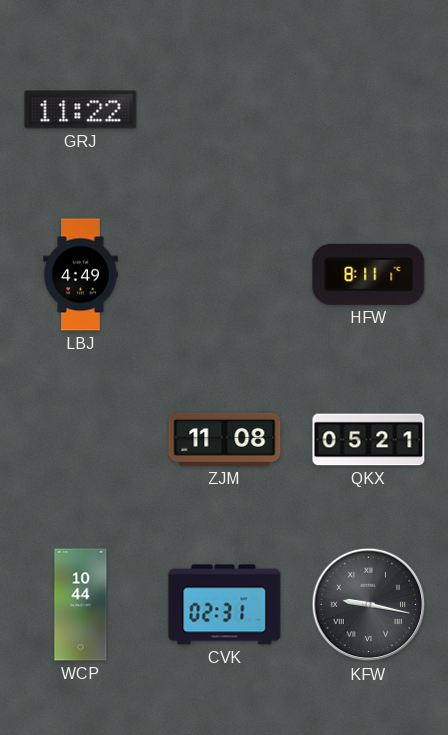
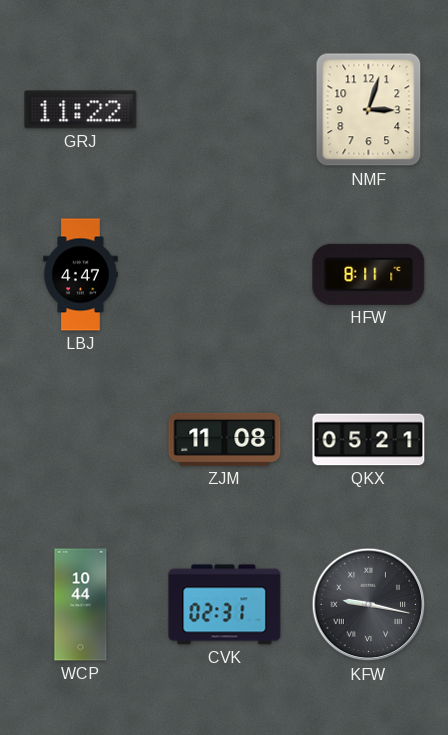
NMF: none -> 3:03
LBJ: 4:49 -> 4:47
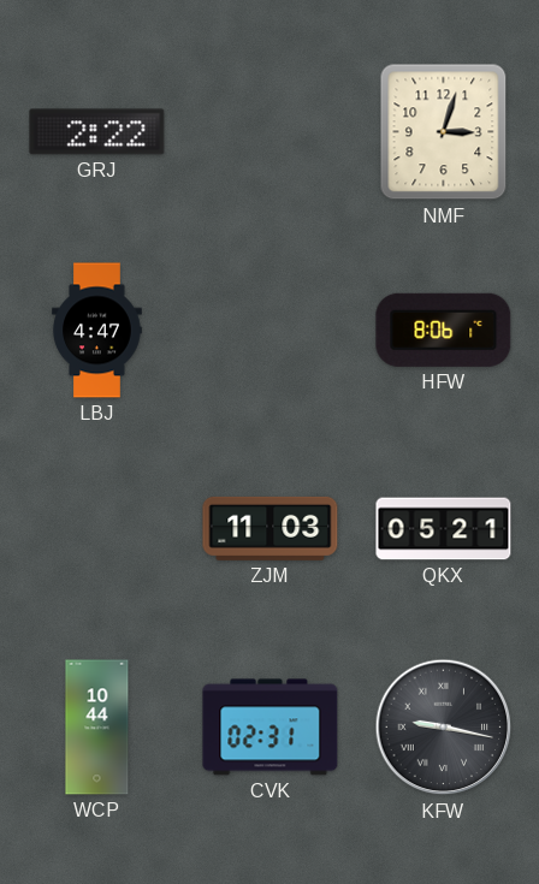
GRJ: 11:22 -> 2:22
HFW: 8:11 -> 8:06
ZJM: 11:08 -> 11:03
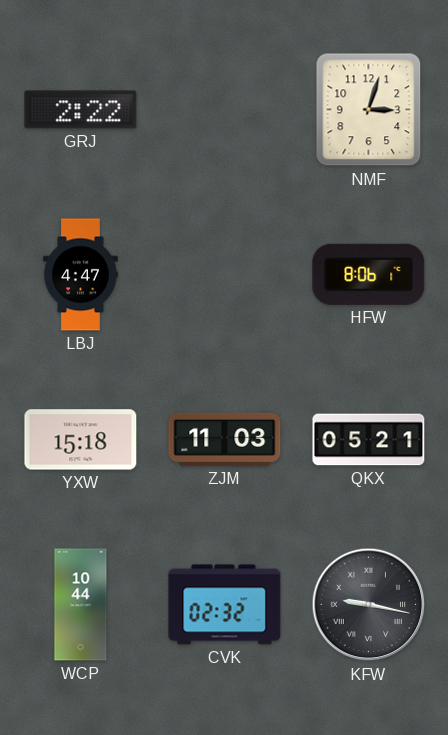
YXW: none -> 15:18
CVK: 02:31 -> 02:32
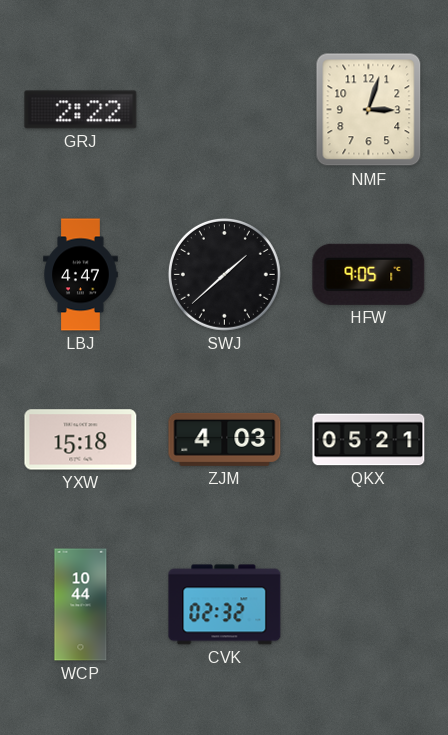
SWJ: none -> 1:38
HFW: 8:06 -> 9:05
ZJM: 11:03 -> 4:03
KFW: 9:17 -> none
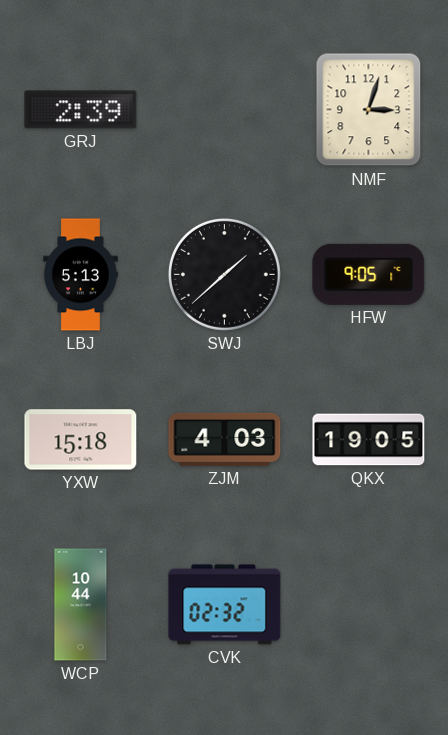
GRJ: 2:22 -> 2:39
LBJ: 4:47 -> 5:13
QKX: 05:21 -> 19:05
